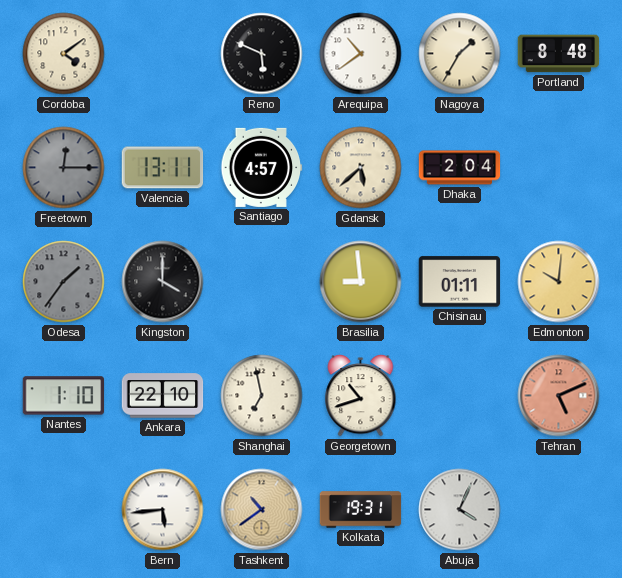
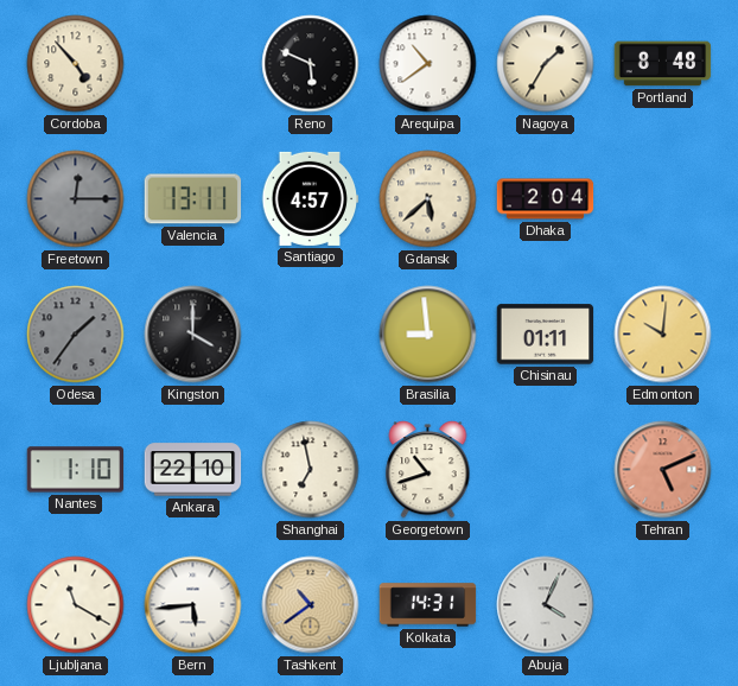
Cordoba: 4:09 -> 4:53
Ljubljana: none -> 11:20
Kolkata: 19:31 -> 14:31
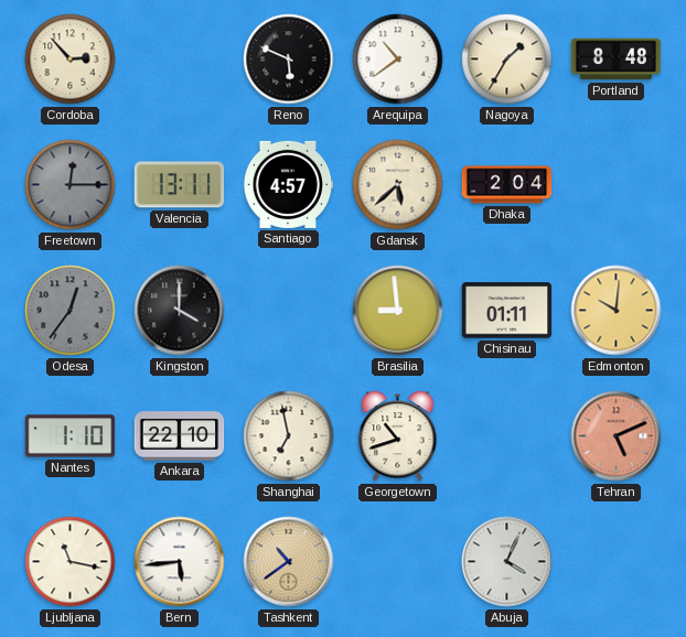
Cordoba: 4:53 -> 2:53
Odesa: 1:36 -> 12:36
Ljubljana: 11:20 -> 11:17
Kolkata: 14:31 -> none
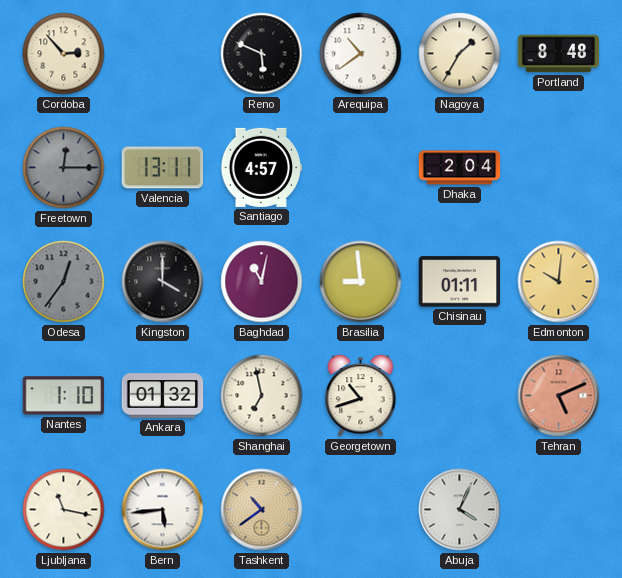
Gdansk: 5:38 -> none
Baghdad: none -> 11:02
Ankara: 22:10 -> 01:32
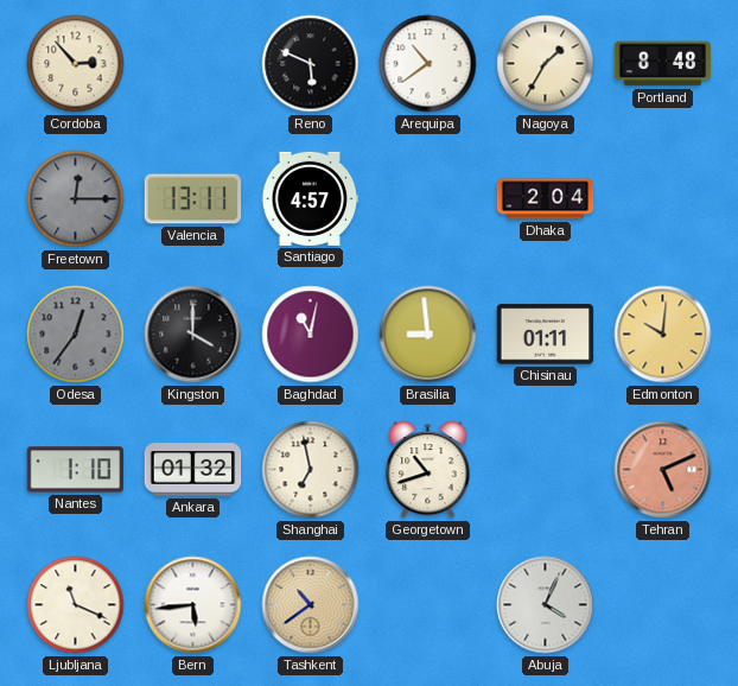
Ljubljana: 11:17 -> 11:19
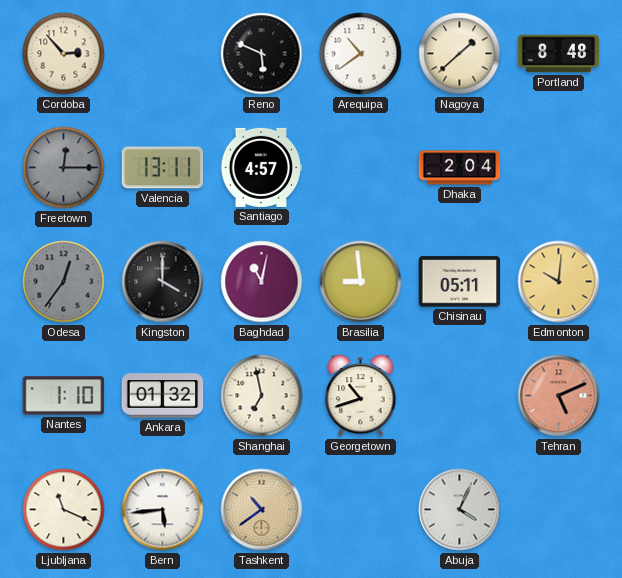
Nagoya: 1:35 -> 1:38
Chisinau: 01:11 -> 05:11
